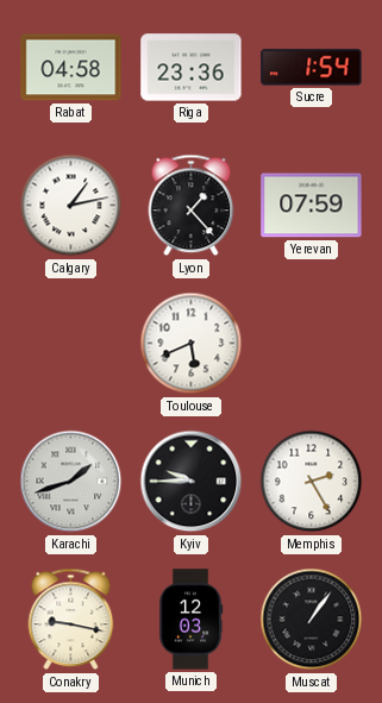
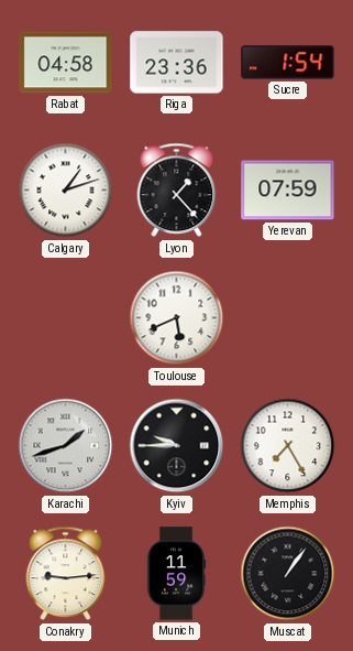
Calgary: 1:13 -> 1:12
Memphis: 2:25 -> 7:25
Conakry: 9:17 -> 9:14
Munich: 12:03 -> 11:59
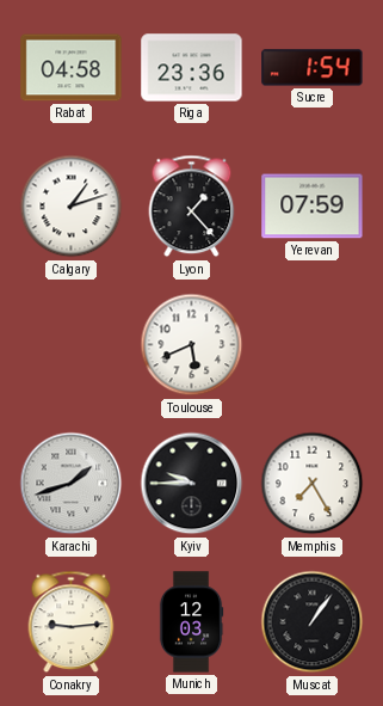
Munich: 11:59 -> 12:03
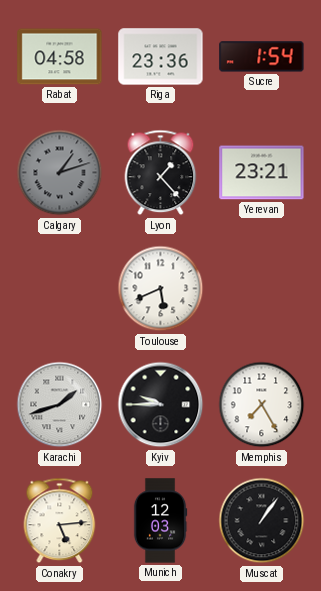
Calgary dial: white -> grey
Yerevan: 07:59 -> 23:21
Conakry: 9:14 -> 5:14
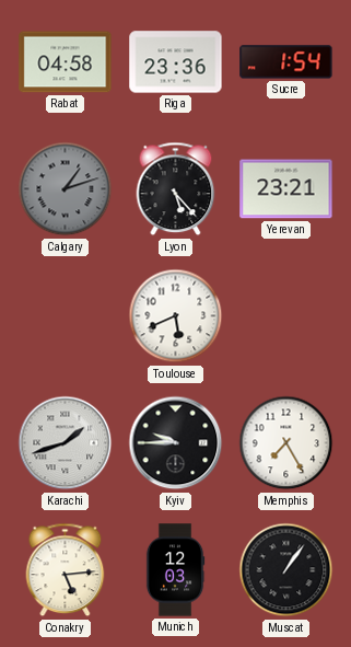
Lyon: 1:23 -> 5:23
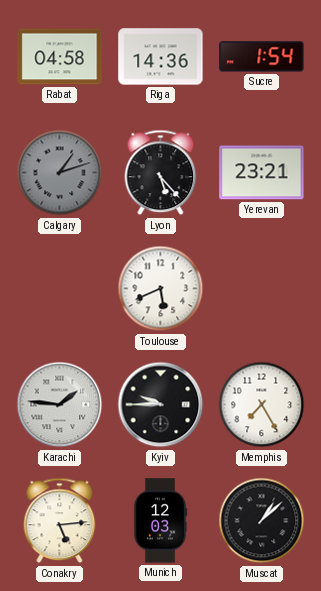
Riga: 23:36 -> 14:36
Karachi: 1:42 -> 1:46
Muscat: 1:06 -> 1:08
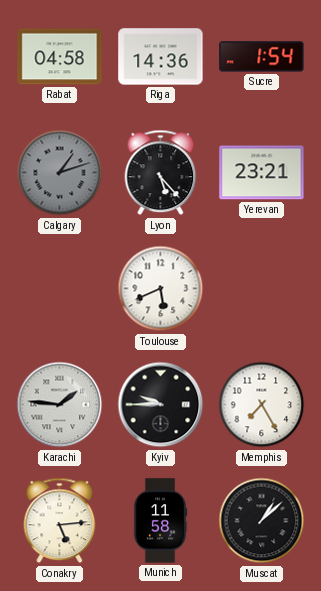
Munich: 12:03 -> 11:58
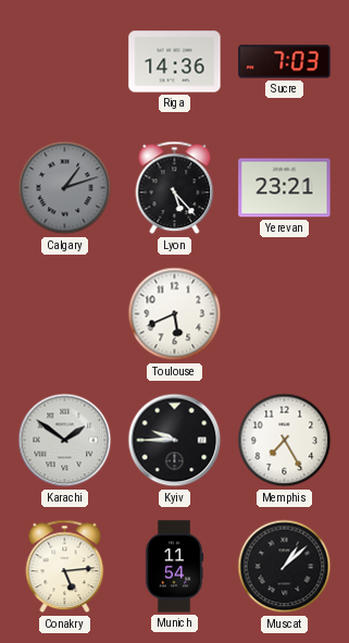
Rabat: 04:58 -> none
Sucre: 1:54 -> 7:03
Karachi: 1:46 -> 1:51
Munich: 11:58 -> 11:54
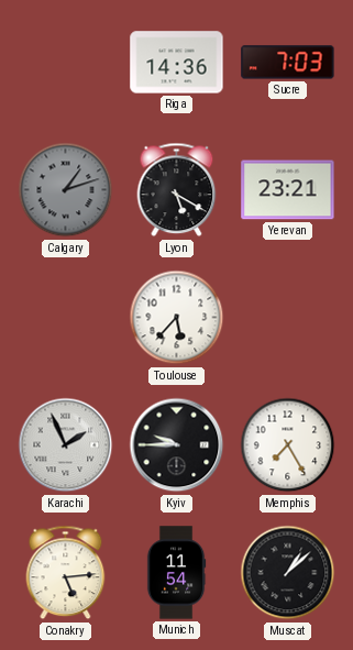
Lyon: 5:23 -> 5:20
Toulouse: 5:41 -> 5:37
Karachi: 1:51 -> 1:56
